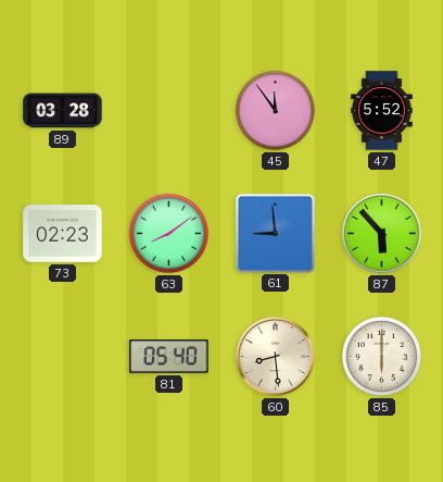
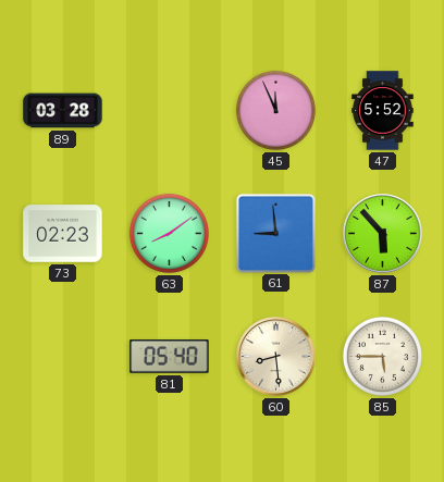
45: 11:54 -> 11:56
85: 6:00 -> 5:45
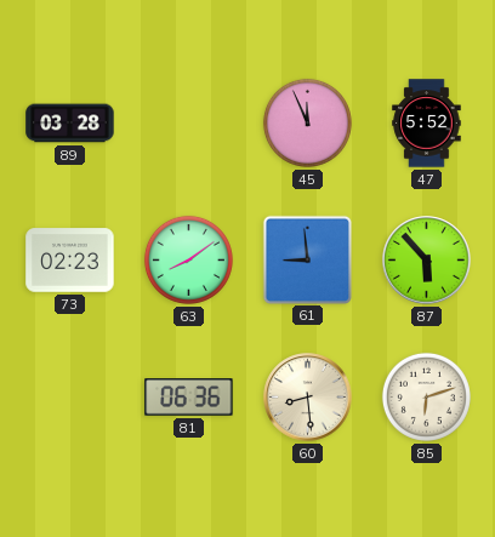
81: 05:40 -> 06:36
85: 5:45 -> 6:12
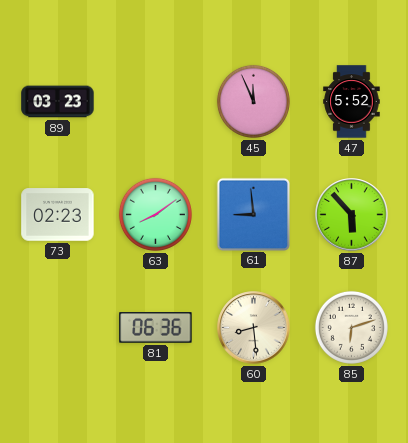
89: 03:28 -> 03:23
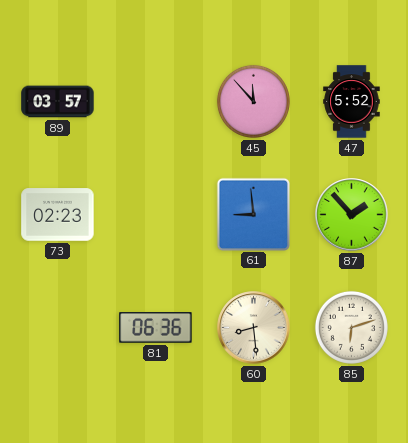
89: 03:23 -> 03:57
45: 11:56 -> 11:53
63: 8:09 -> none
87: 5:53 -> 1:53
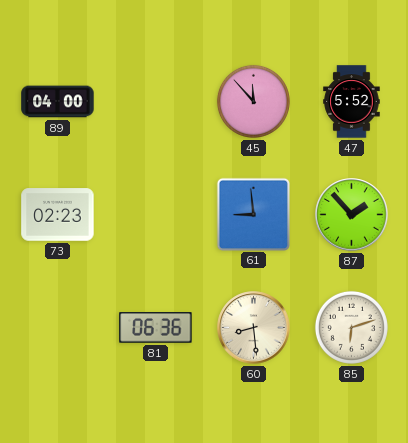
89: 03:57 -> 04:00
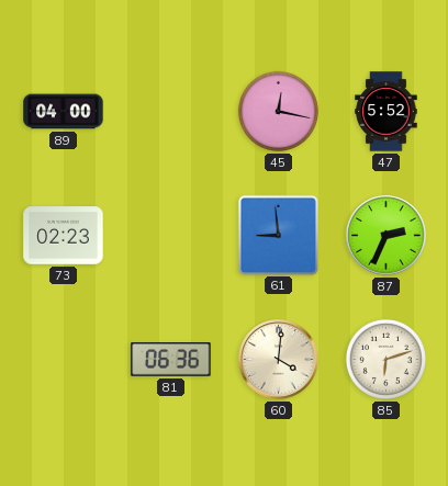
45: 11:53 -> 12:17
87: 1:53 -> 2:34
60: 8:29 -> 4:01
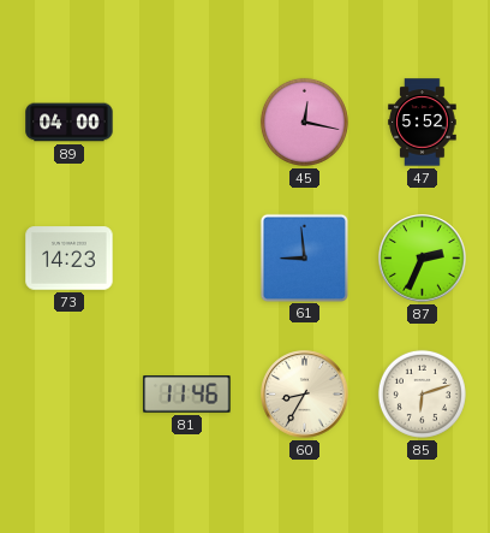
73: 02:23 -> 14:23
81: 06:36 -> 11:46
60: 4:01 -> 8:35
